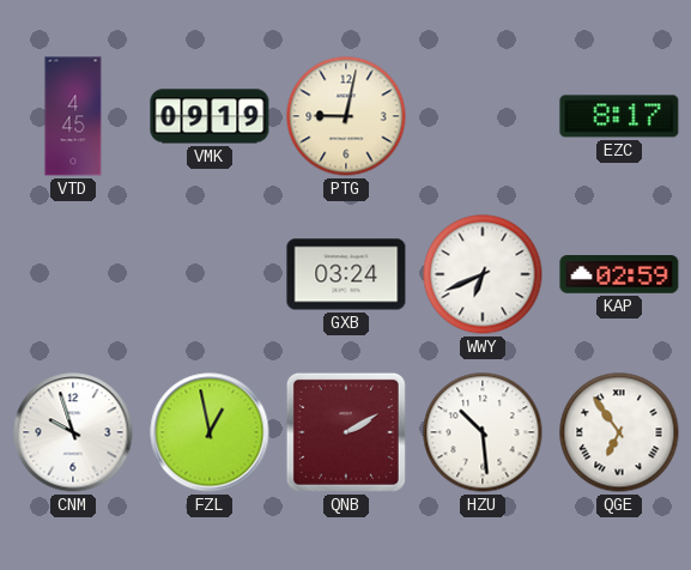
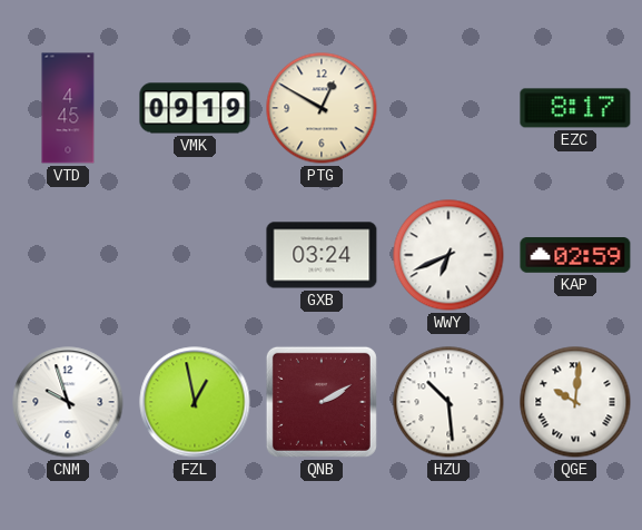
PTG: 9:02 -> 12:50
QGE: 6:54 -> 10:01
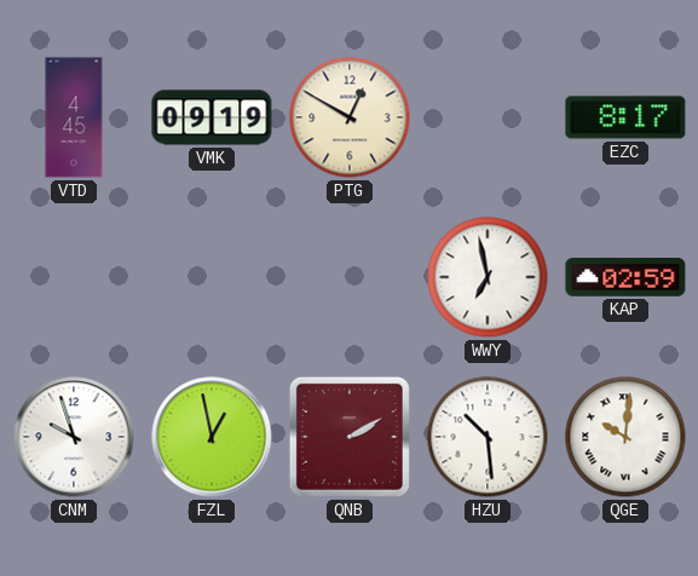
GXB: 03:24 -> none
WWY: 6:41 -> 6:58
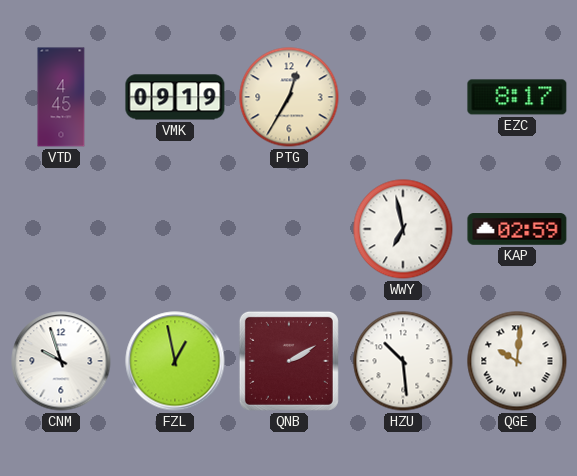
PTG: 12:50 -> 12:35
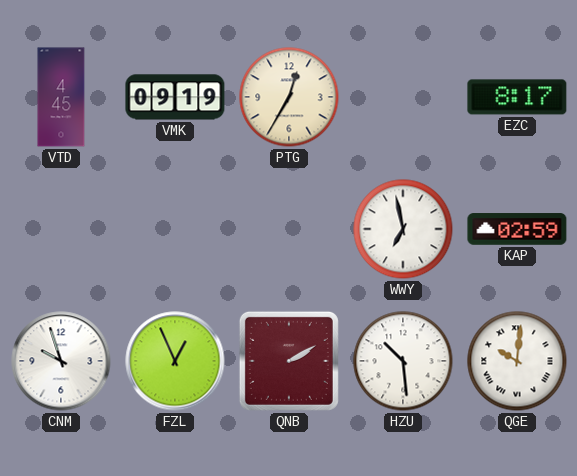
FZL: 12:58 -> 12:56
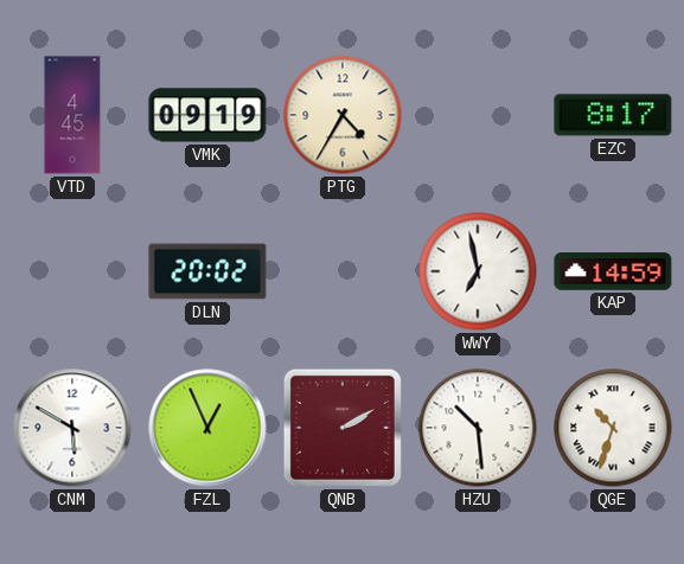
PTG: 12:35 -> 4:35
DLN: none -> 20:02
KAP: 02:59 -> 14:59
CNM: 9:57 -> 5:50
QGE: 10:01 -> 10:33
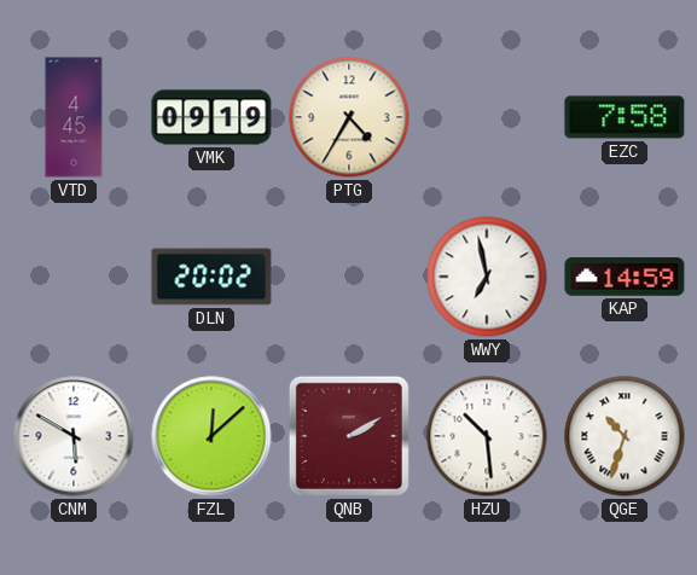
EZC: 8:17 -> 7:58
FZL: 12:56 -> 12:08
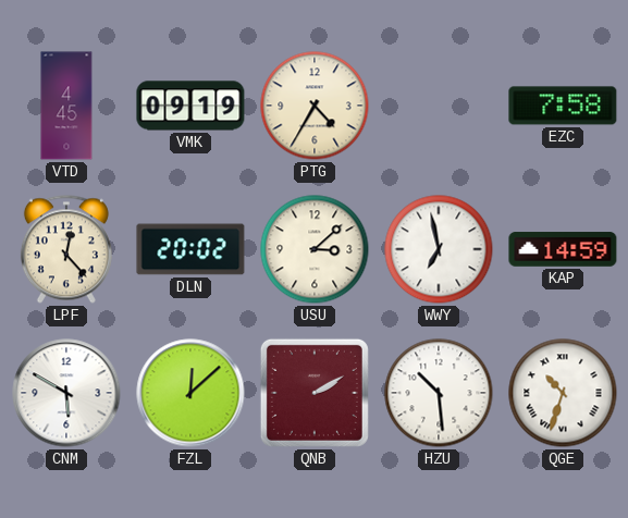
LPF: none -> 12:23
USU: none -> 3:08
